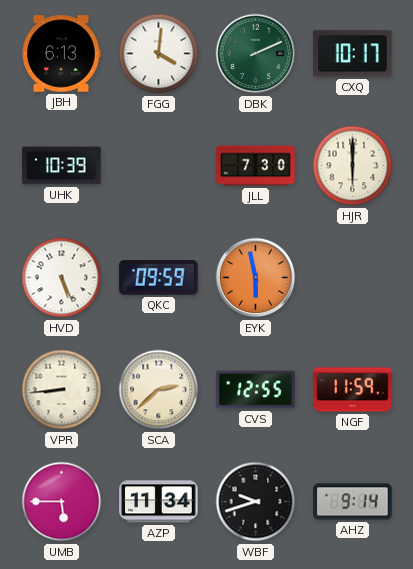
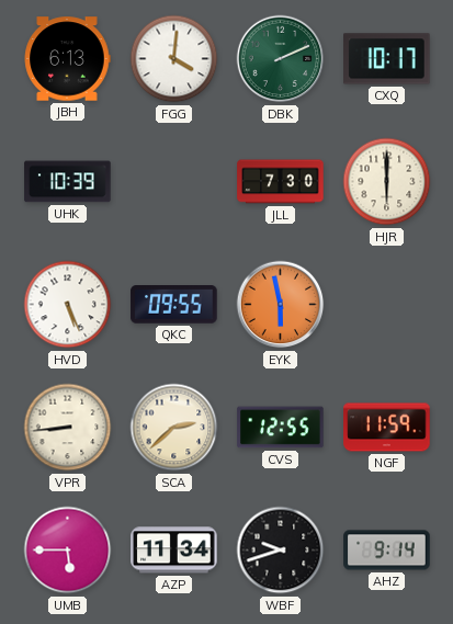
QKC: 09:59 -> 09:55
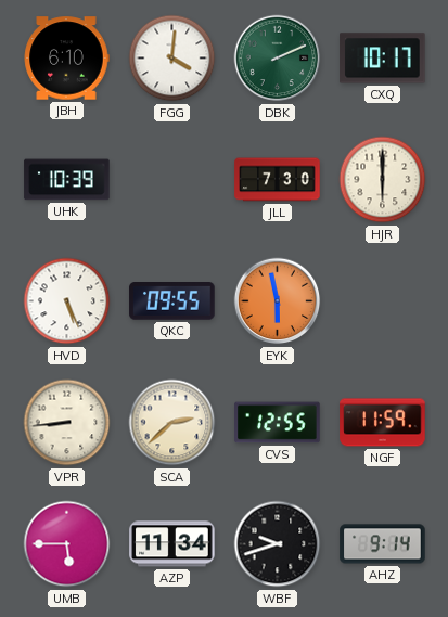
JBH: 6:13 -> 6:10
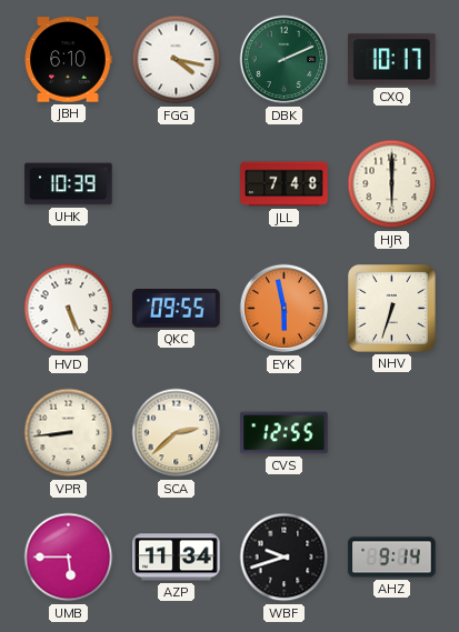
FGG: 4:01 -> 4:17
JLL: 7:30 -> 7:48
NHV: none -> 6:33
NGF: 11:59 -> none
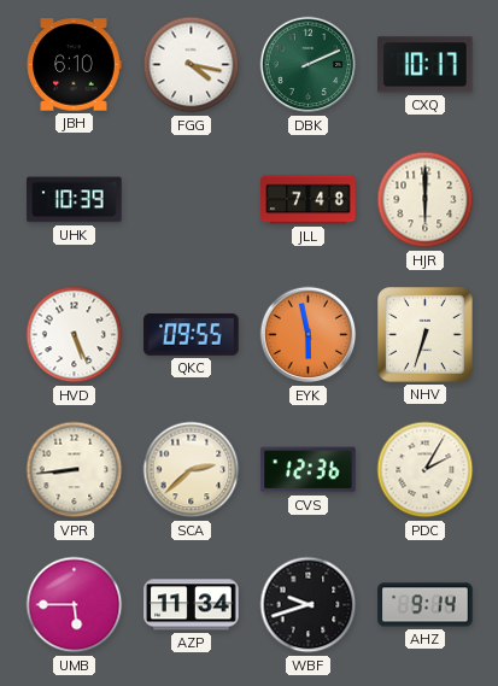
CVS: 12:55 -> 12:36
PDC: none -> 2:05
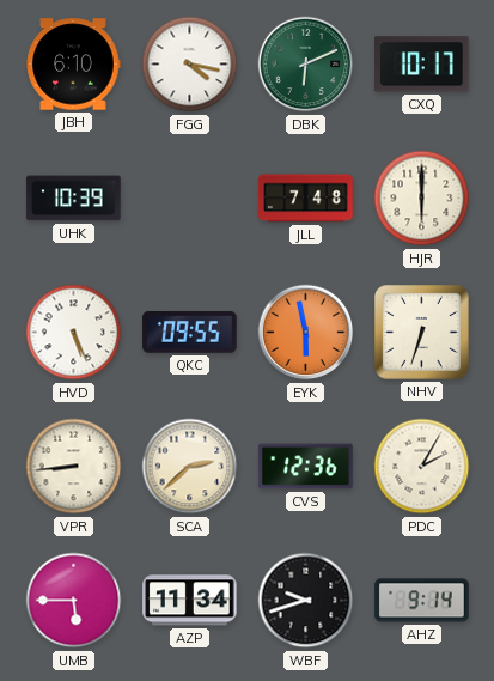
DBK: 2:11 -> 6:11
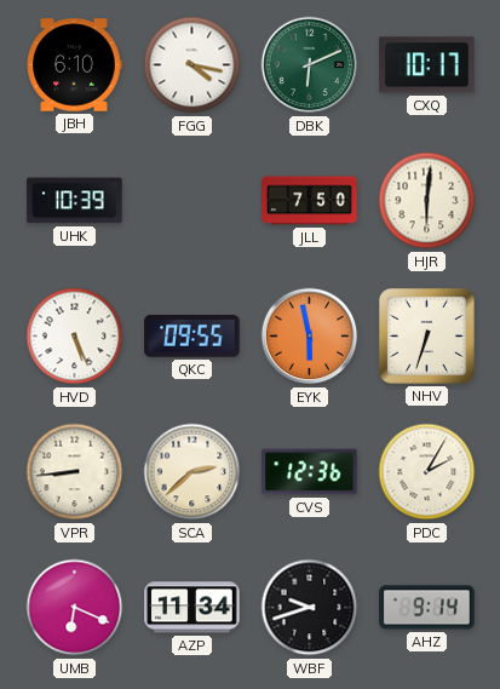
JLL: 7:48 -> 7:50
HJR: 6:00 -> 6:01
UMB: 5:45 -> 6:19
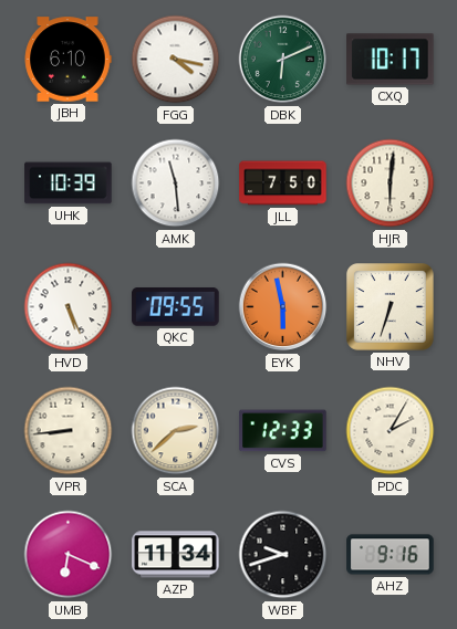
AMK: none -> 11:29
CVS: 12:36 -> 12:33
AHZ: 9:14 -> 9:16
